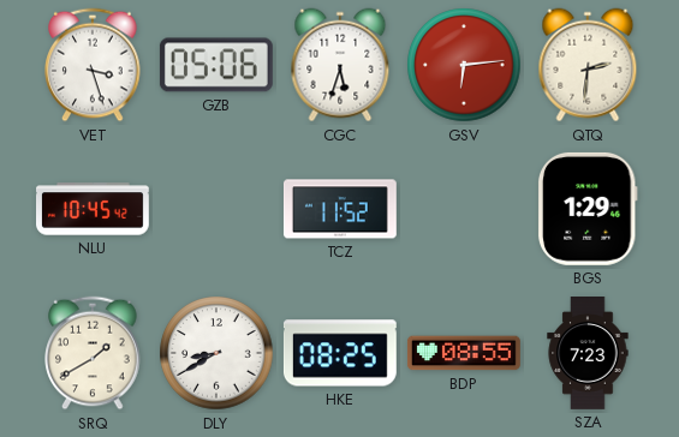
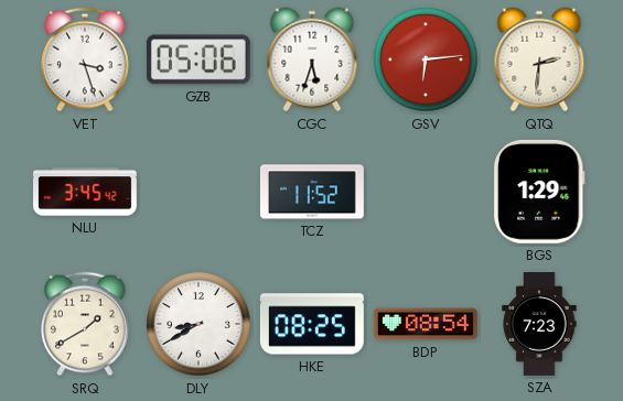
NLU: 10:45 -> 3:45
BDP: 08:55 -> 08:54
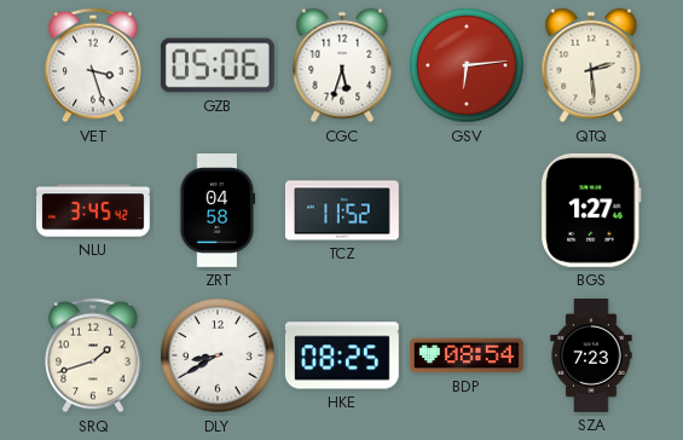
QTQ: 2:31 -> 2:29
ZRT: none -> 04:58
BGS: 1:29 -> 1:27
SRQ: 1:40 -> 1:42
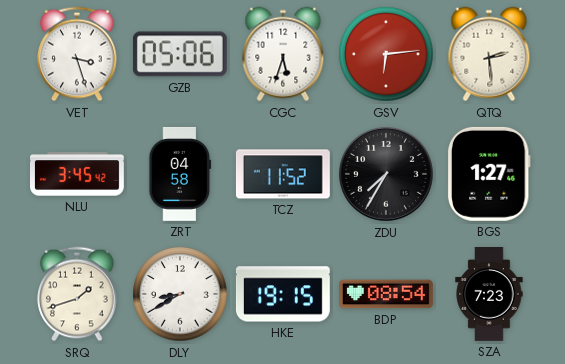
ZDU: none -> 7:35
HKE: 08:25 -> 19:15
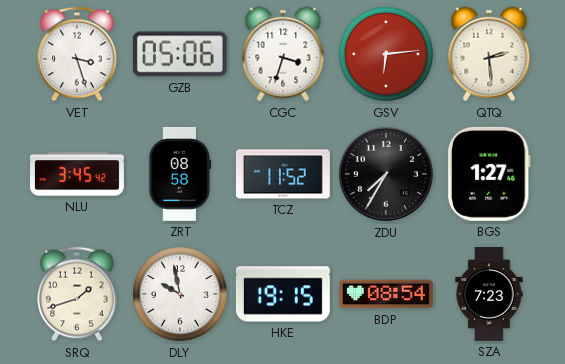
CGC: 5:33 -> 3:33
ZRT: 04:58 -> 08:58
DLY: 8:40 -> 9:58
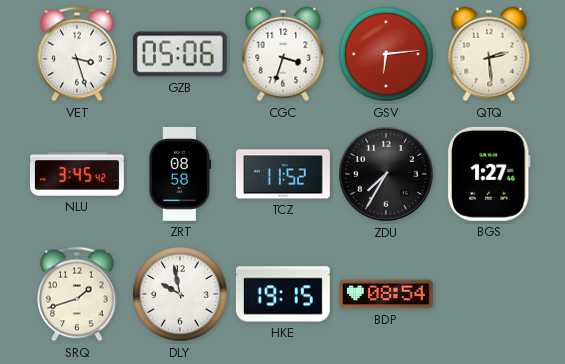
SZA: 7:23 -> none
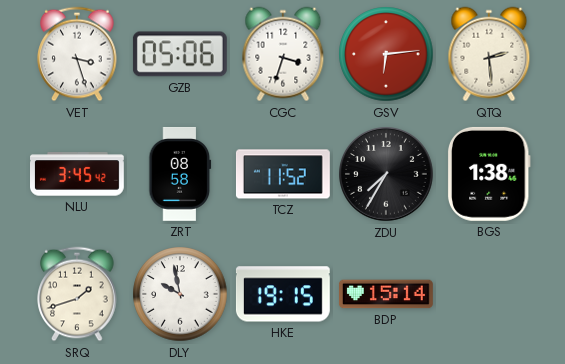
BGS: 1:27 -> 1:38
BDP: 08:54 -> 15:14
